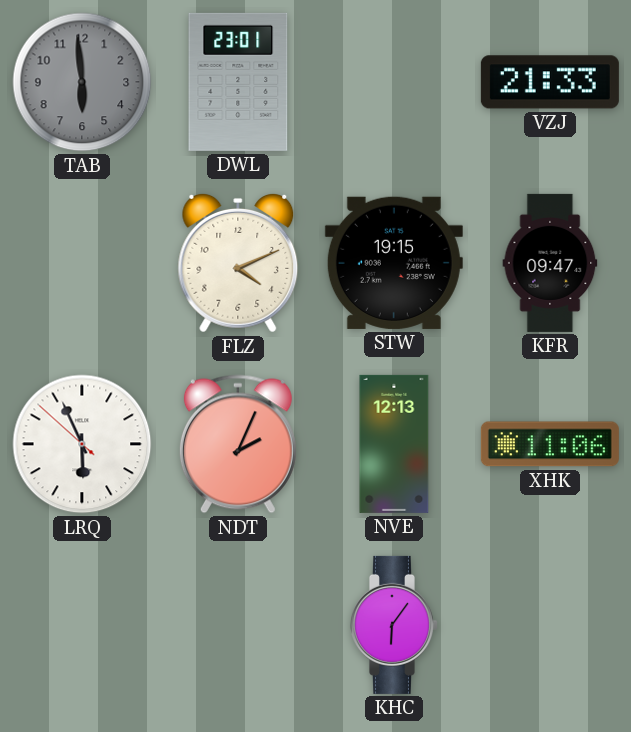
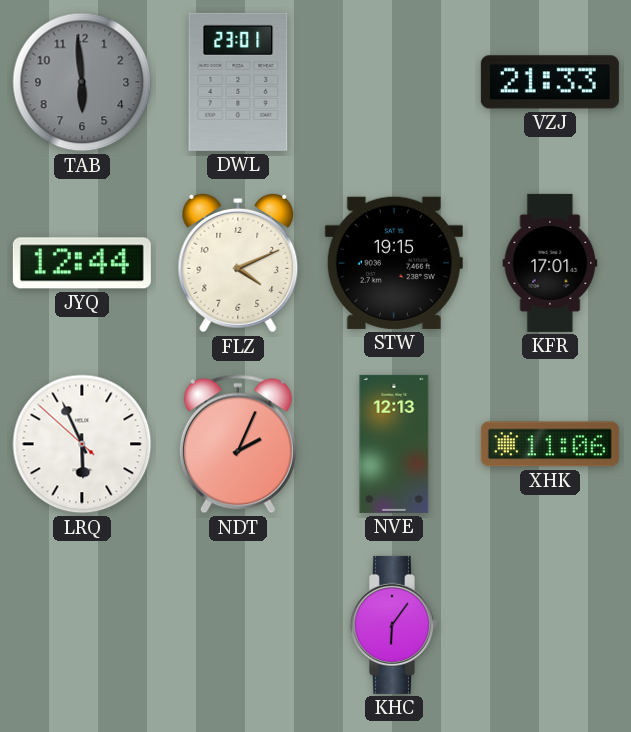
JYQ: none -> 12:44
KFR: 09:47 -> 17:01
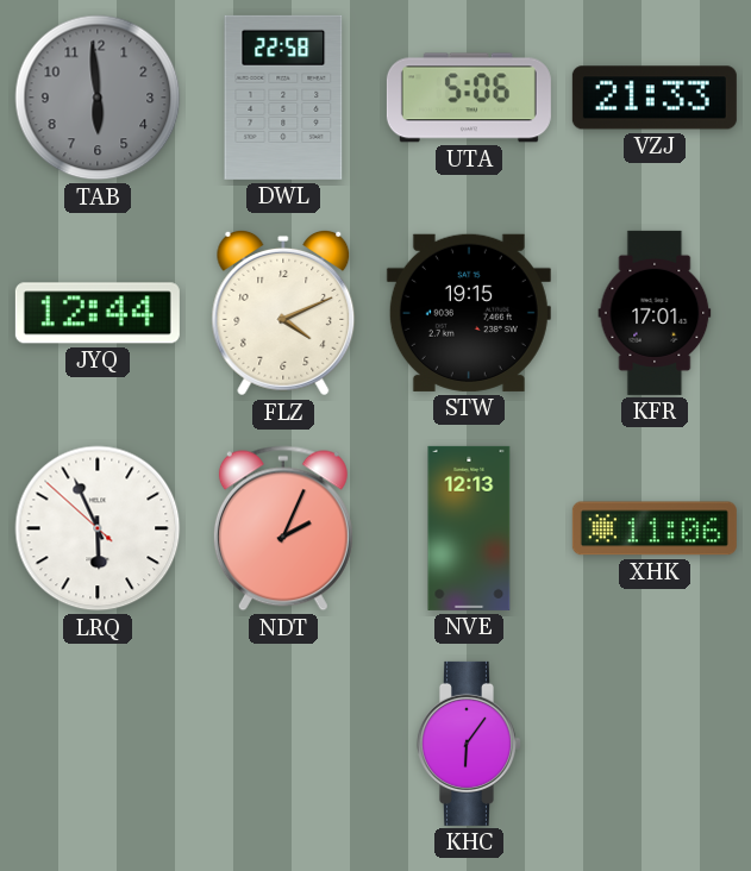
DWL: 23:01 -> 22:58
UTA: none -> 5:06
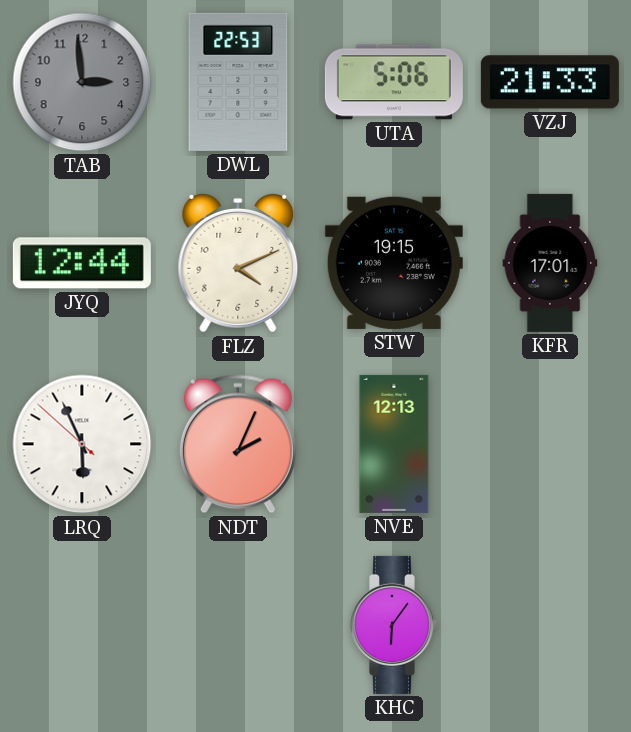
TAB: 5:59 -> 2:59
DWL: 22:58 -> 22:53
XHK: 11:06 -> none
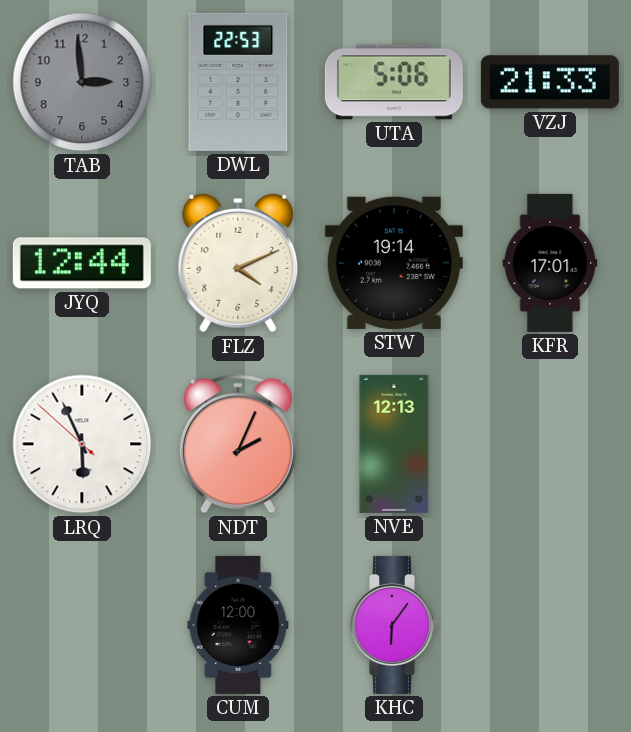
STW: 19:15 -> 19:14
CUM: none -> 12:00
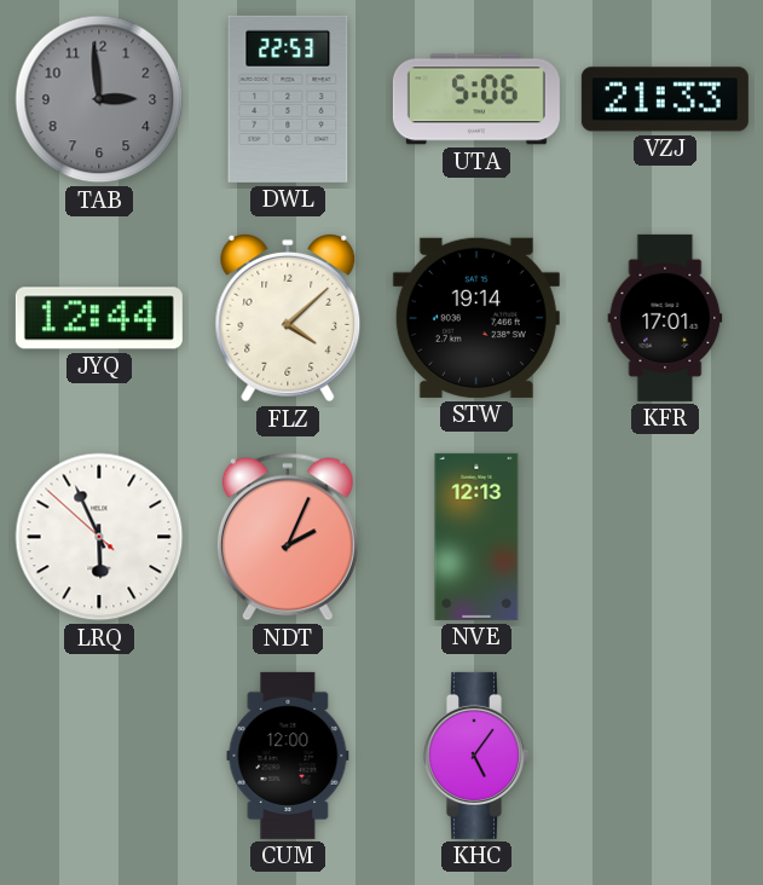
FLZ: 4:11 -> 4:08
KHC: 6:06 -> 5:06
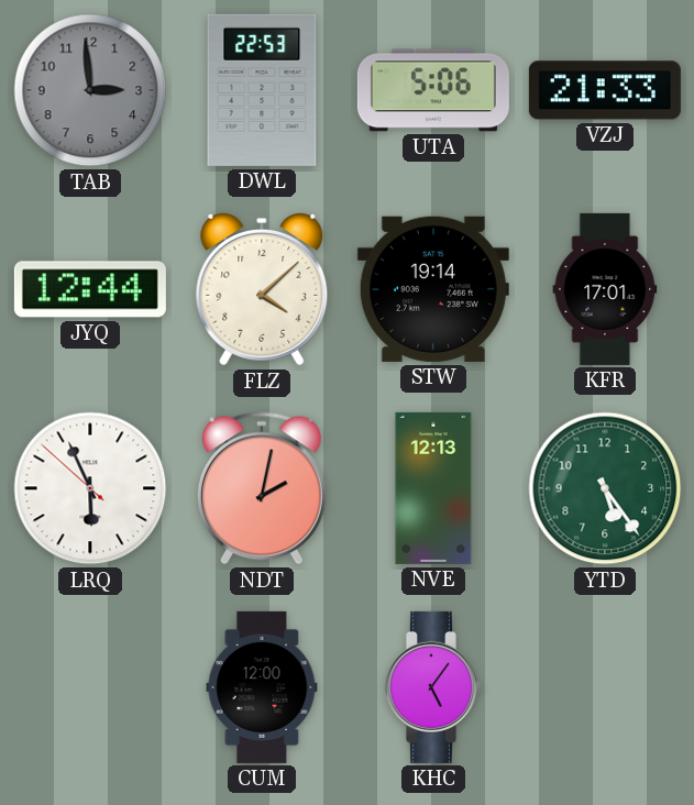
NDT: 2:04 -> 2:02
YTD: none -> 5:24
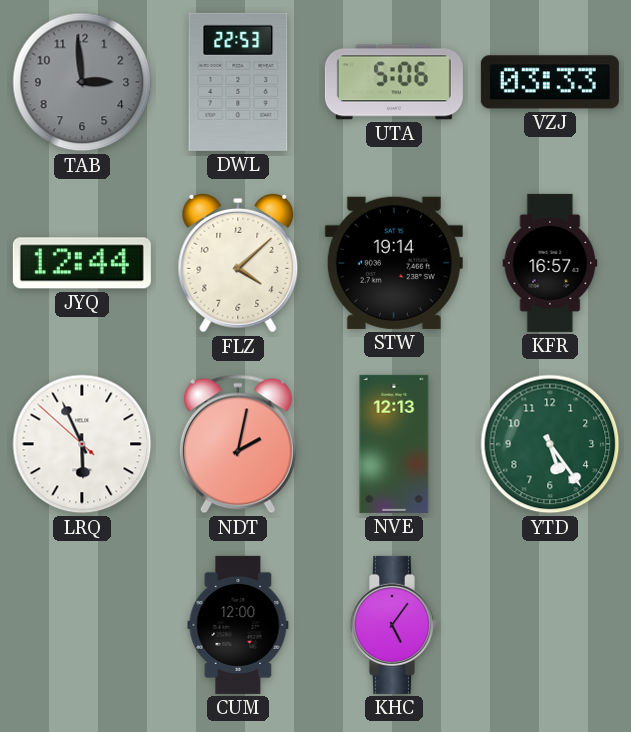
VZJ: 21:33 -> 03:33
KFR: 17:01 -> 16:57
